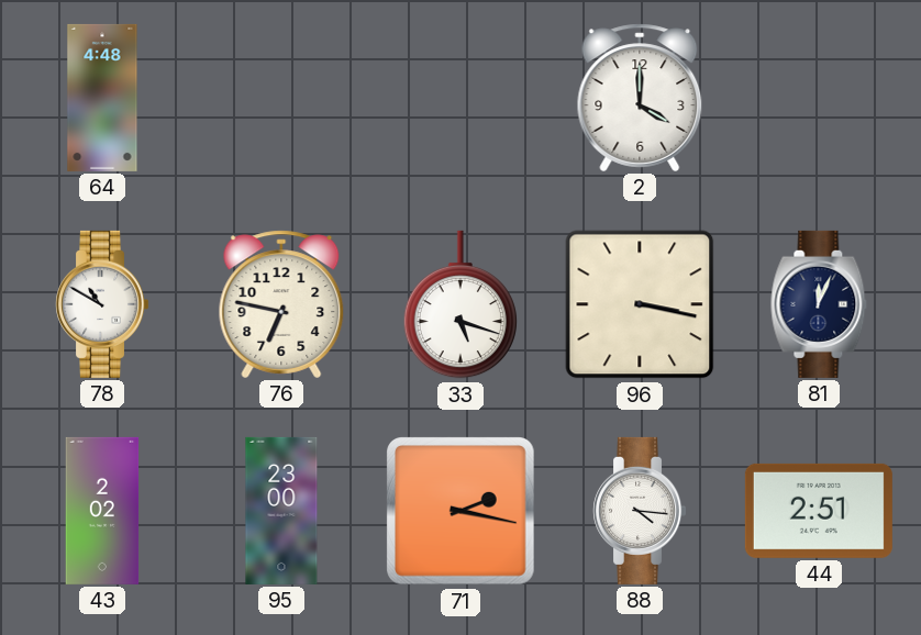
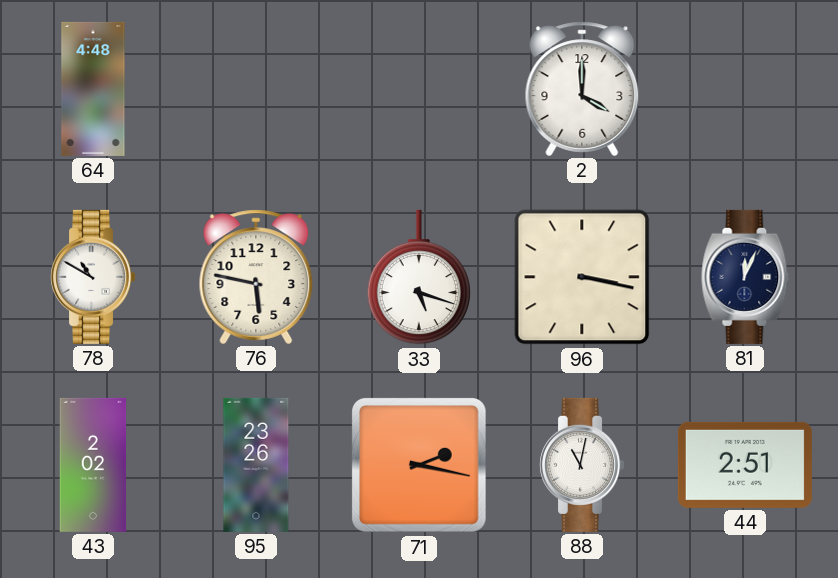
76: 6:47 -> 5:47
95: 23:00 -> 23:26
88: 4:16 -> 11:02
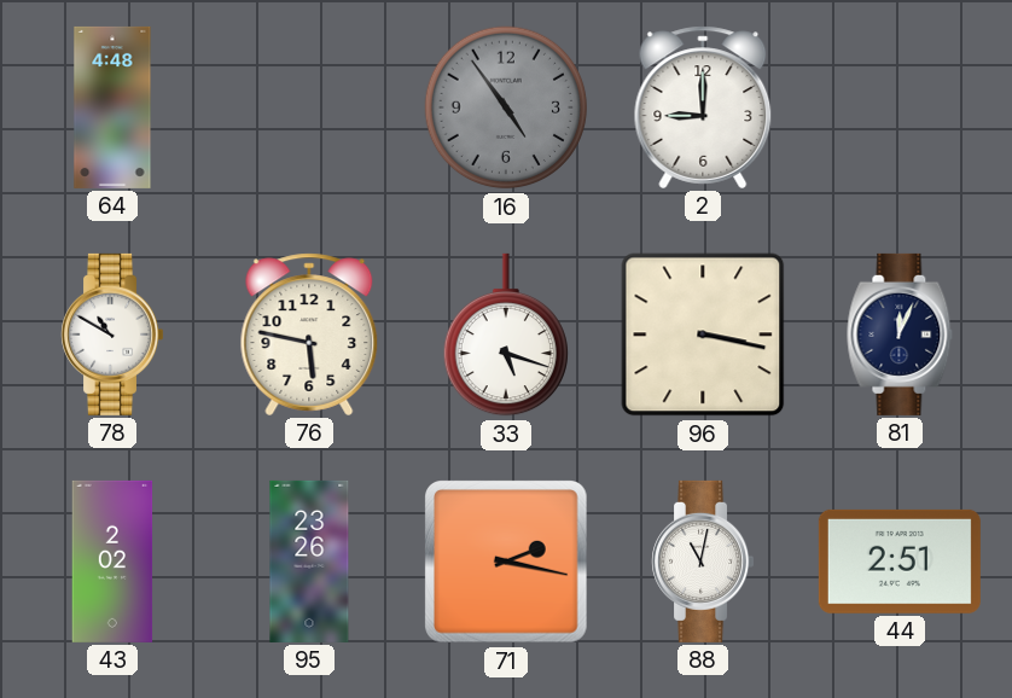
16: none -> 4:54
2: 4:00 -> 9:00
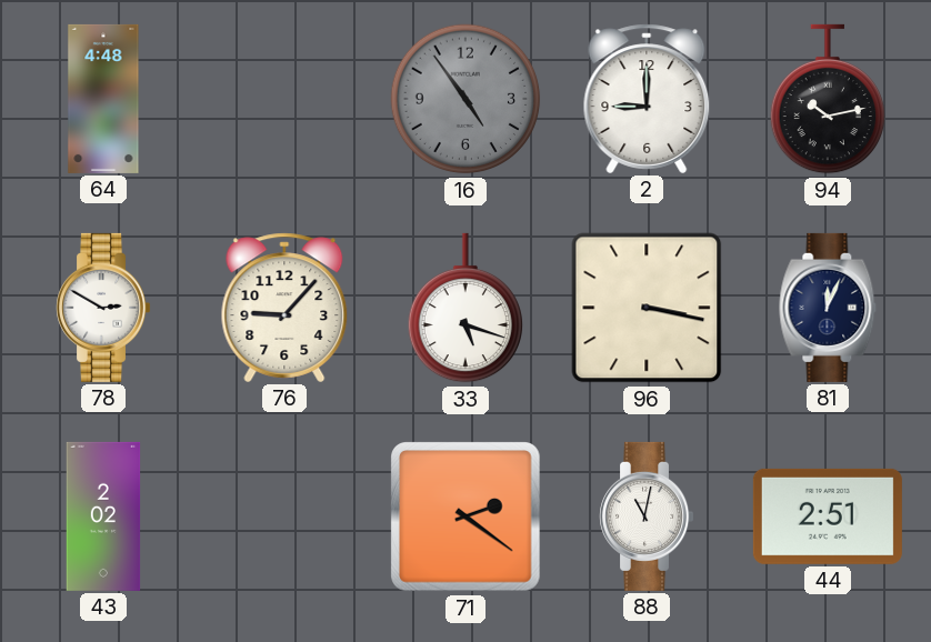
94: none -> 10:13
78: 10:50 -> 2:50
76: 5:47 -> 9:07
95: 23:26 -> none
71: 2:17 -> 2:21
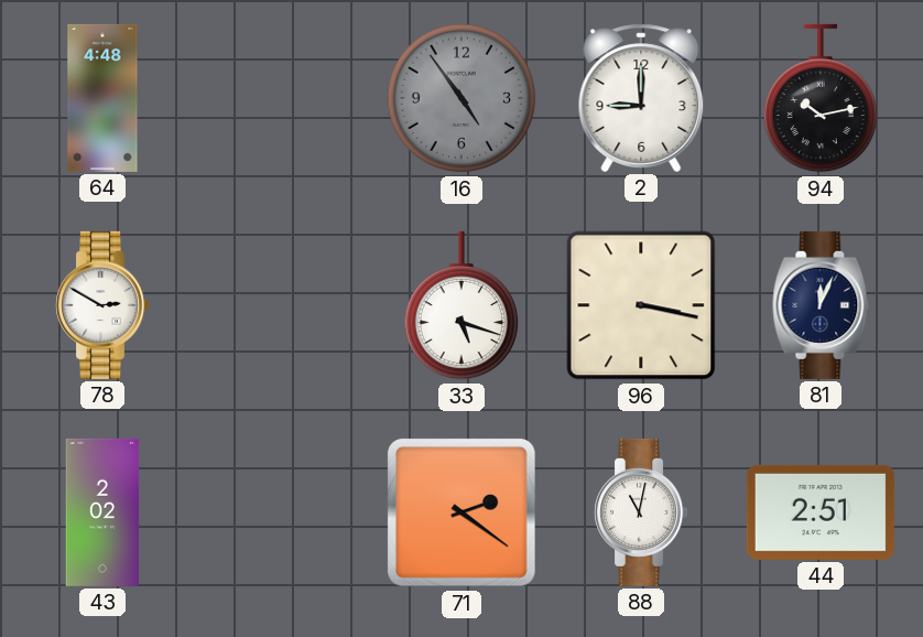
76: 9:07 -> none
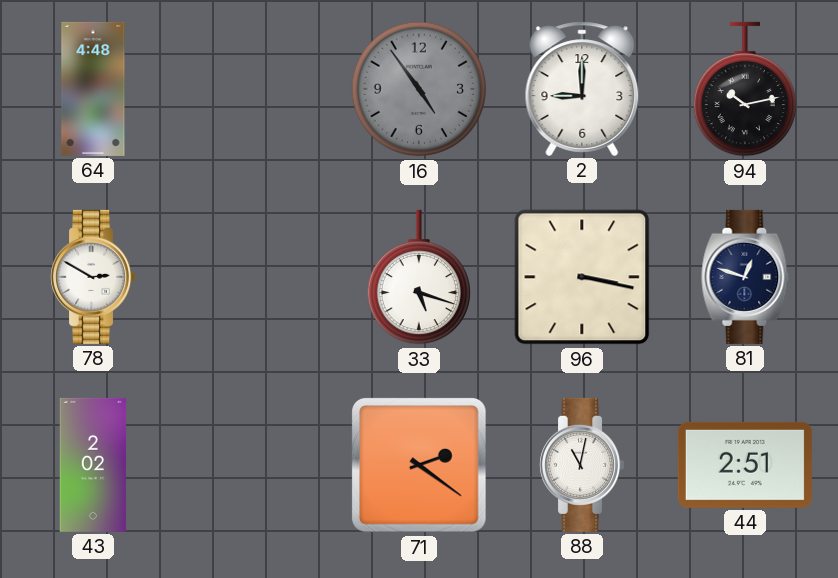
81: 12:04 -> 12:48
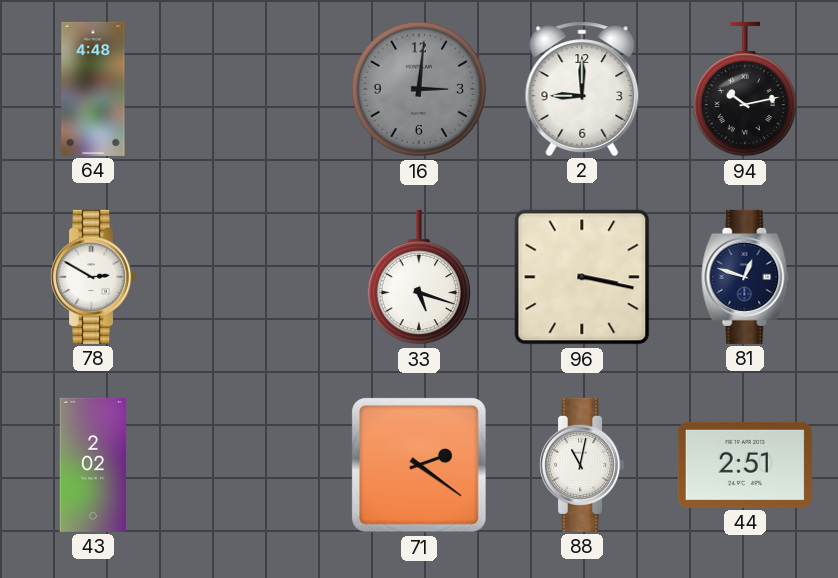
16: 4:54 -> 3:01
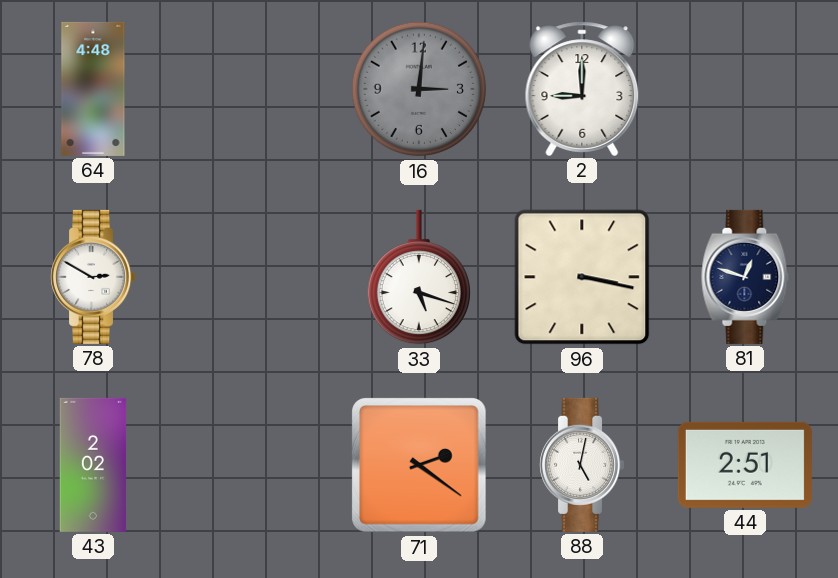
94: 10:13 -> none
88: 11:02 -> 5:02
